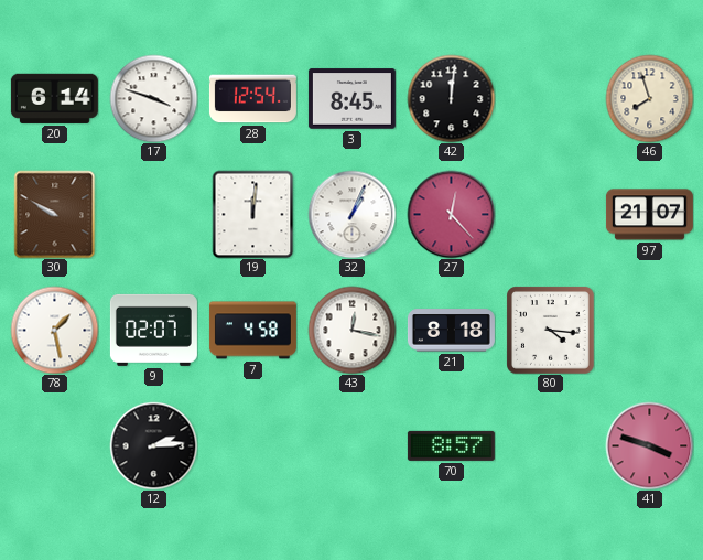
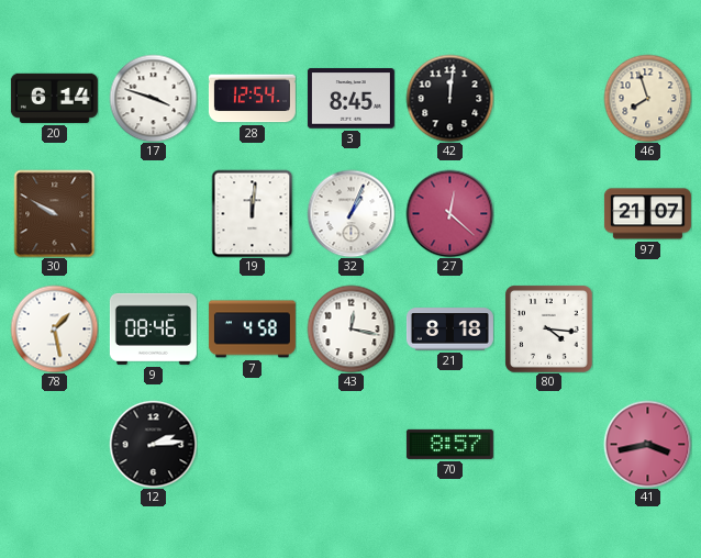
27: 12:23 -> 12:22
9: 02:07 -> 08:46
41: 3:48 -> 3:43
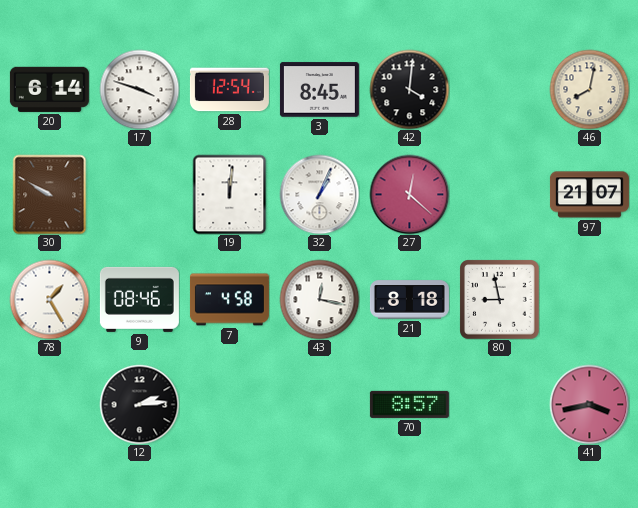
42: 12:01 -> 4:01
46: 7:57 -> 8:02
78: 1:28 -> 1:25
80: 4:16 -> 8:58
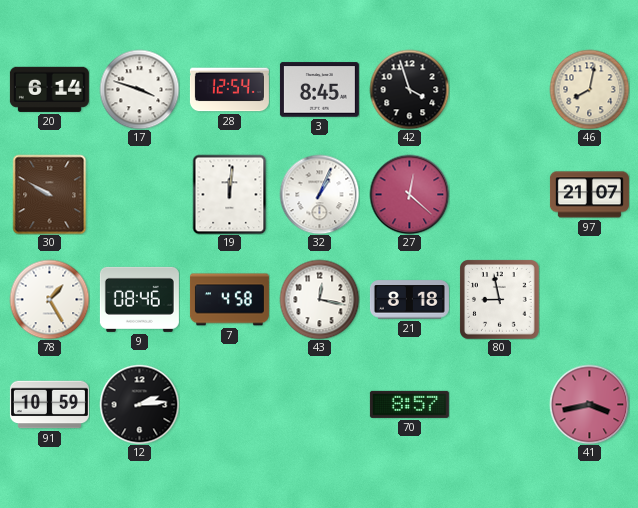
42: 4:01 -> 3:57
91: none -> 10:59
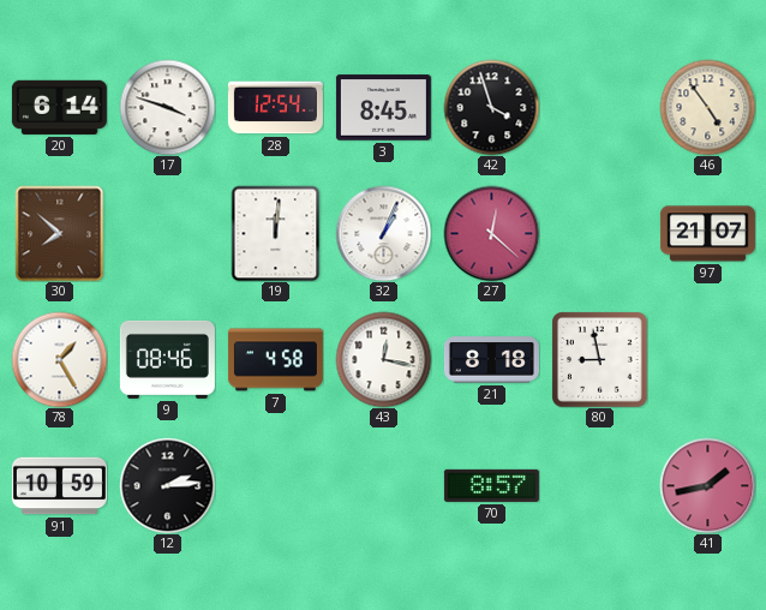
46: 8:02 -> 4:54
30: 9:50 -> 7:52
41: 3:43 -> 1:43
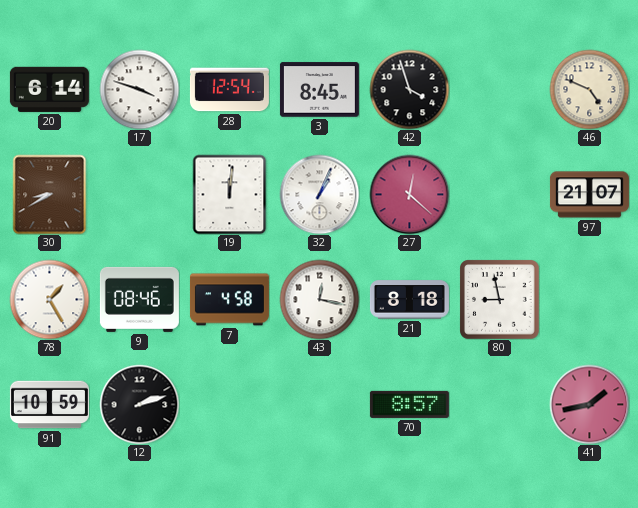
46: 4:54 -> 4:49
30: 7:52 -> 8:40
12: 2:14 -> 2:12
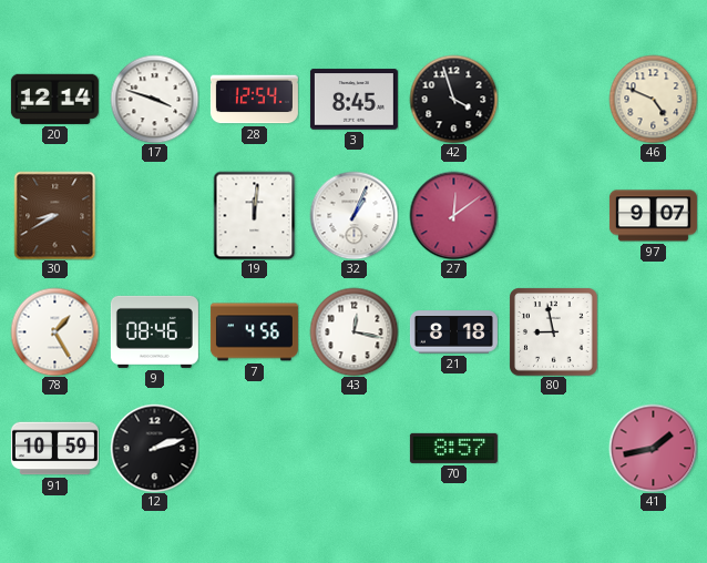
20: 6:14 -> 12:14
27: 12:22 -> 12:09
97: 21:07 -> 9:07
7: 4:58 -> 4:56
